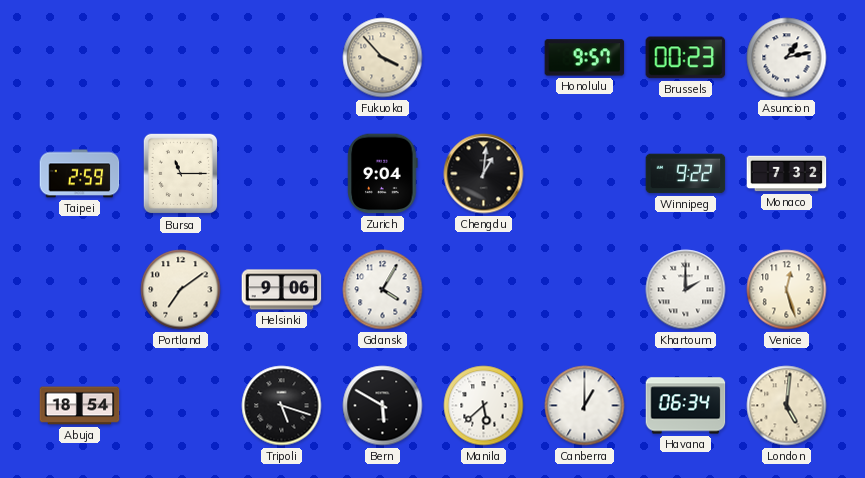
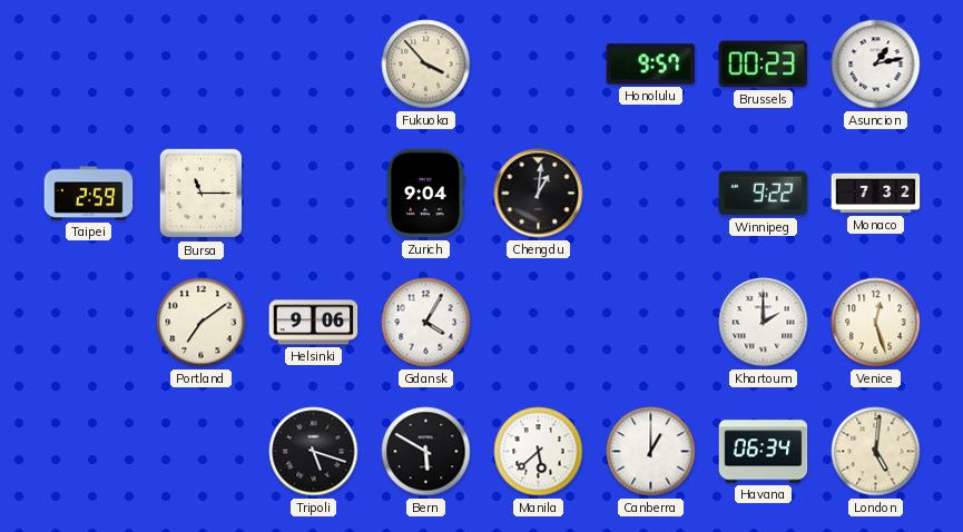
Abuja: 18:54 -> none
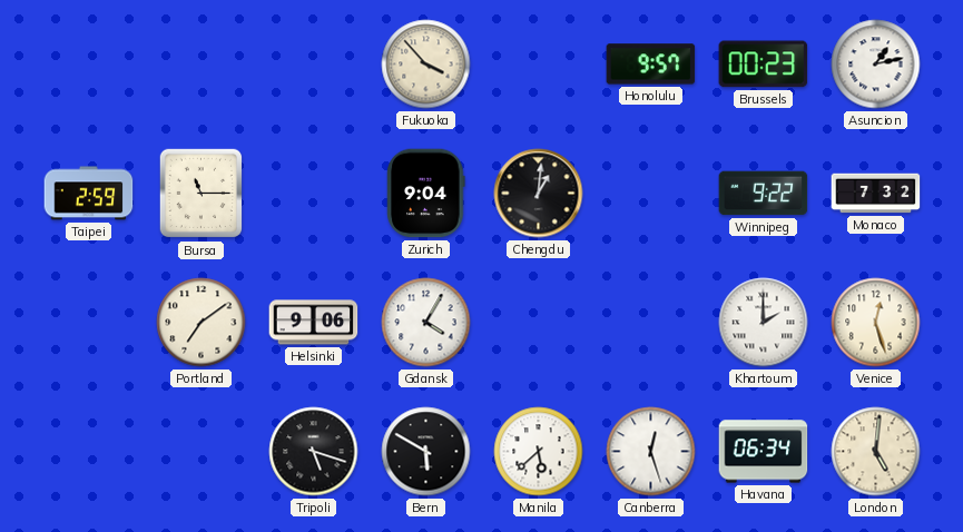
Canberra: 1:00 -> 12:27
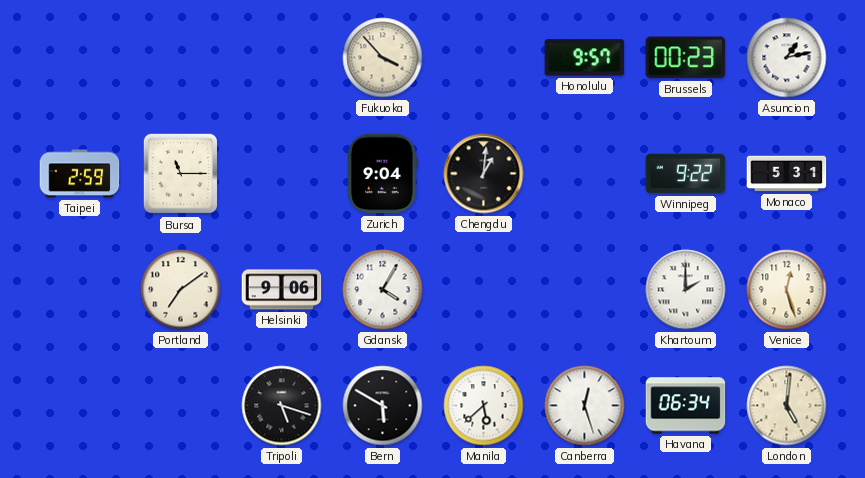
Monaco: 7:32 -> 5:31
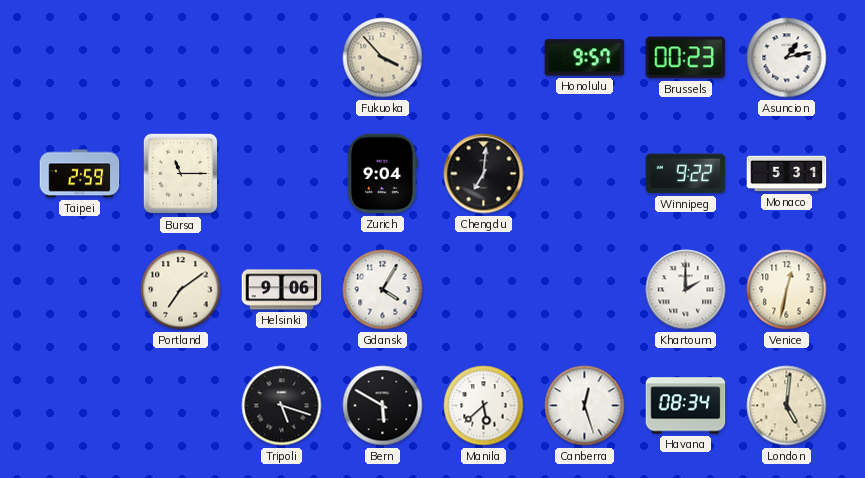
Chengdu: 1:01 -> 7:01
Venice: 12:27 -> 12:32
Havana: 06:34 -> 08:34
